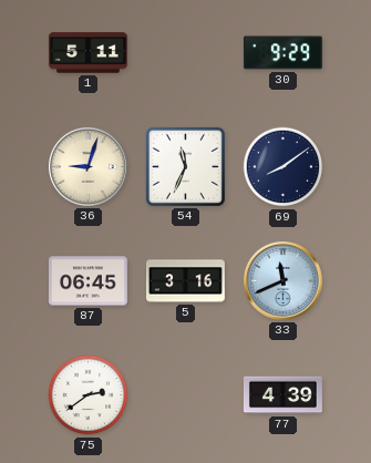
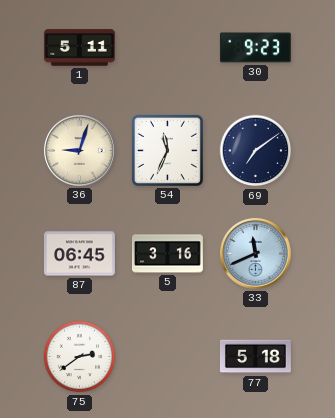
30: 9:29 -> 9:23
69: 8:09 -> 7:09
77: 4:39 -> 5:18
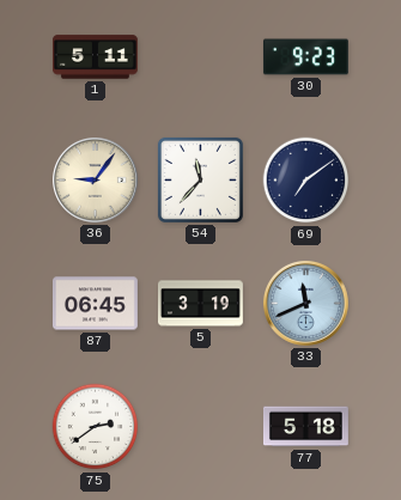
36: 9:03 -> 9:06
54: 11:34 -> 11:37
5: 3:16 -> 3:19
